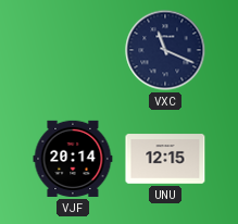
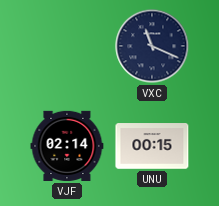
VJF: 20:14 -> 02:14
UNU: 12:15 -> 00:15
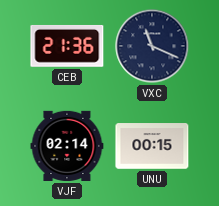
CEB: none -> 21:36
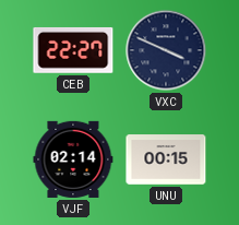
CEB: 21:36 -> 22:27
VXC: 11:19 -> 3:49
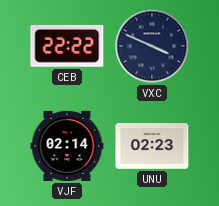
CEB: 22:27 -> 22:22
UNU: 00:15 -> 02:23
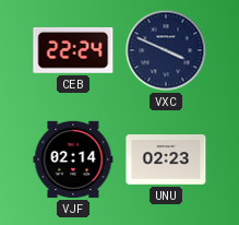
CEB: 22:22 -> 22:24
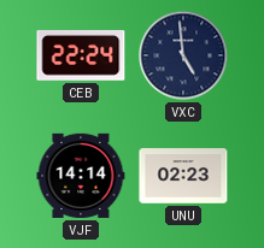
VXC: 3:49 -> 4:59
VJF: 02:14 -> 14:14
